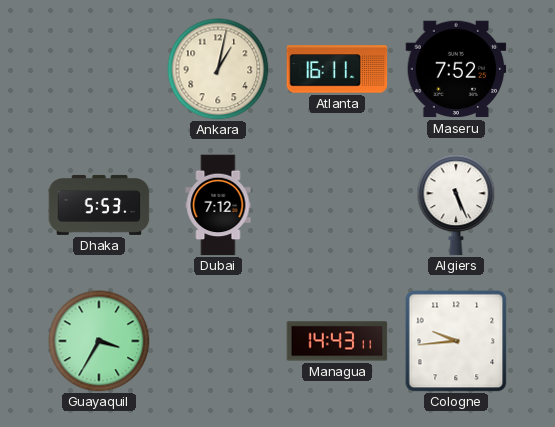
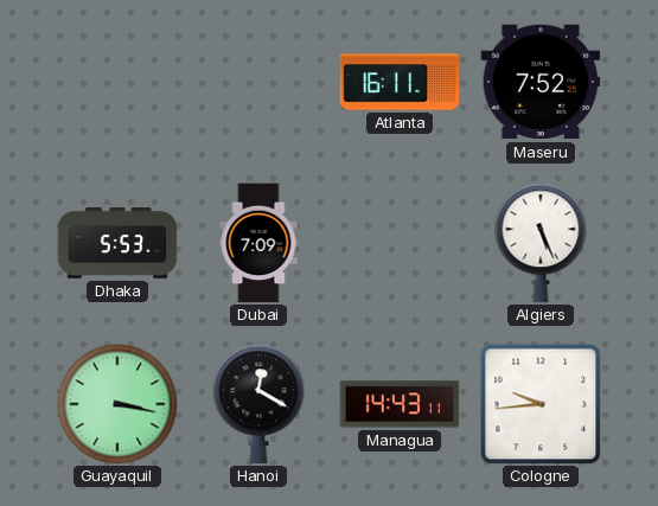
Ankara: 1:02 -> none
Dubai: 7:12 -> 7:09
Guayaquil: 3:35 -> 3:17
Hanoi: none -> 12:20
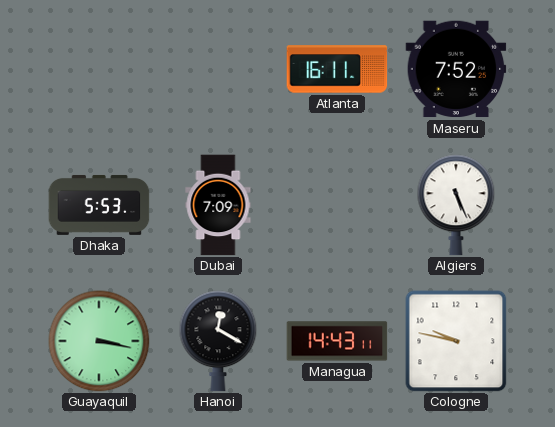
Cologne: 9:44 -> 9:47
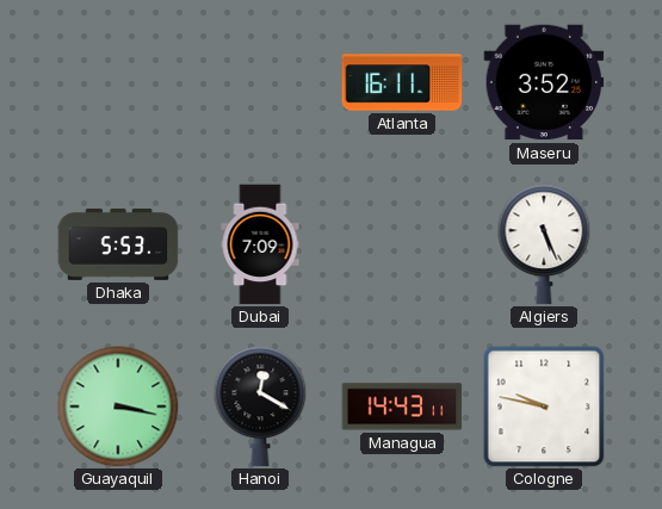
Maseru: 7:52 -> 3:52
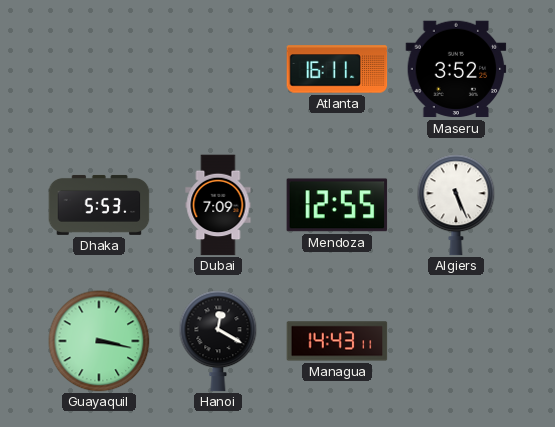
Mendoza: none -> 12:55
Cologne: 9:47 -> none
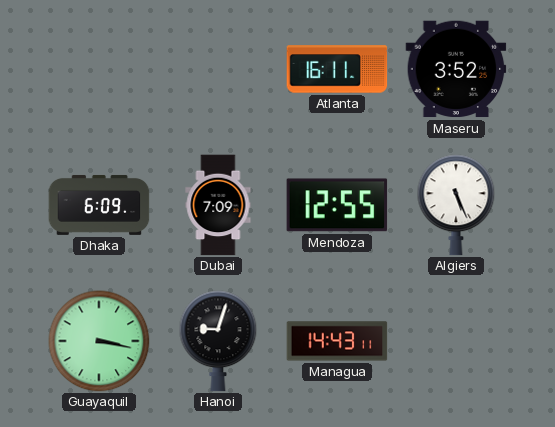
Dhaka: 5:53 -> 6:09
Hanoi: 12:20 -> 9:03
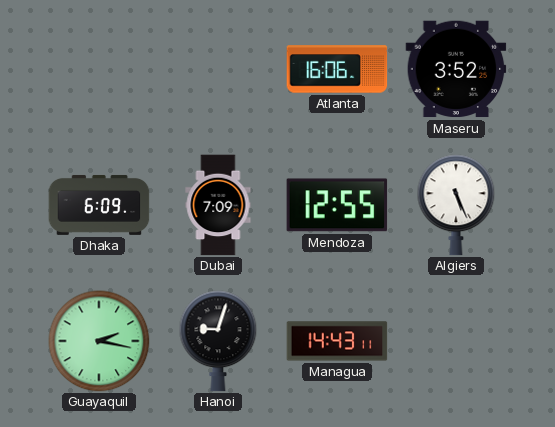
Atlanta: 16:11 -> 16:06
Guayaquil: 3:17 -> 2:17
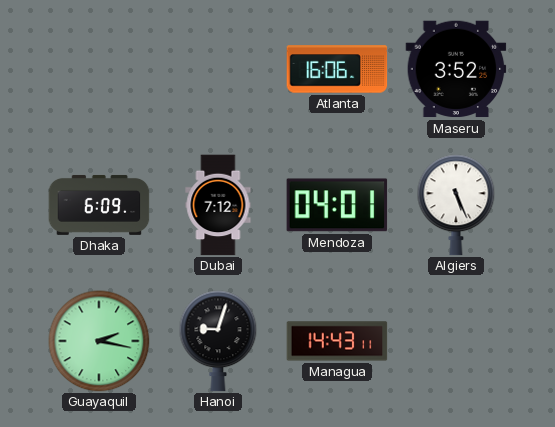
Dubai: 7:09 -> 7:12
Mendoza: 12:55 -> 04:01
